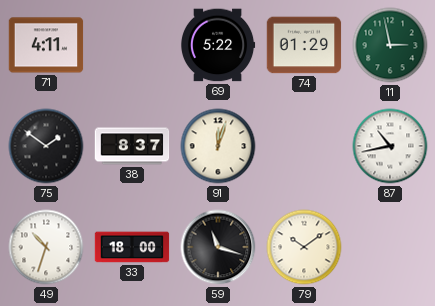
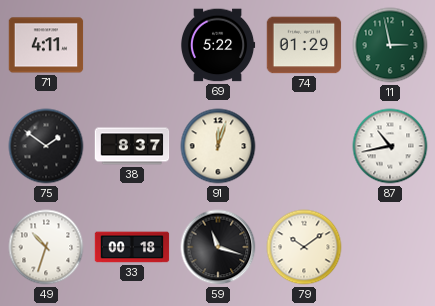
33: 18:00 -> 00:18
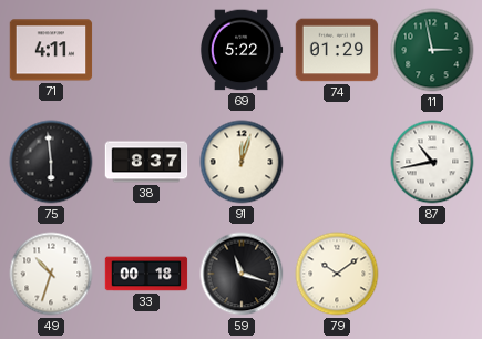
75: 1:51 -> 5:59
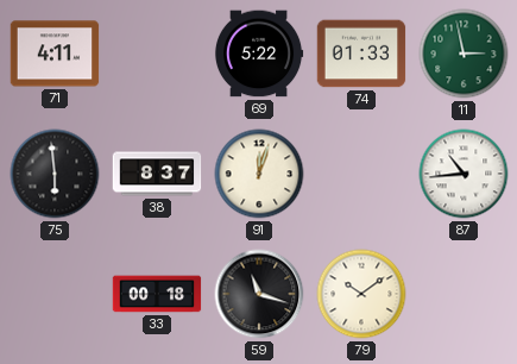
74: 01:29 -> 01:33
87: 10:43 -> 10:44
49: 10:33 -> none
